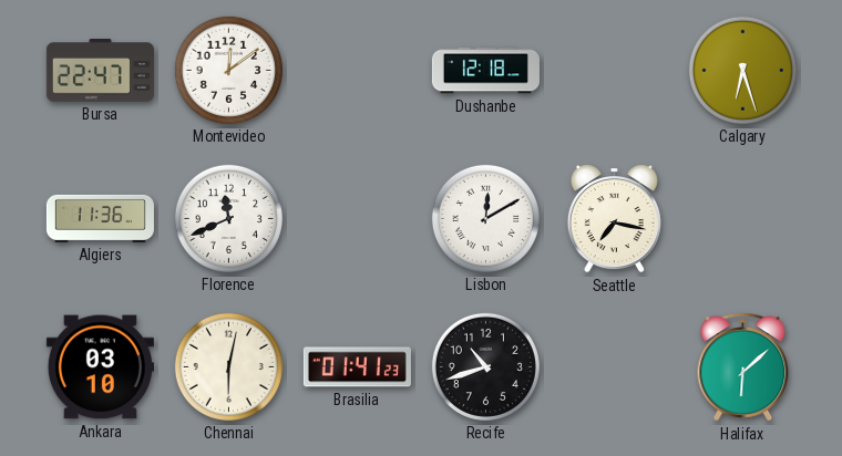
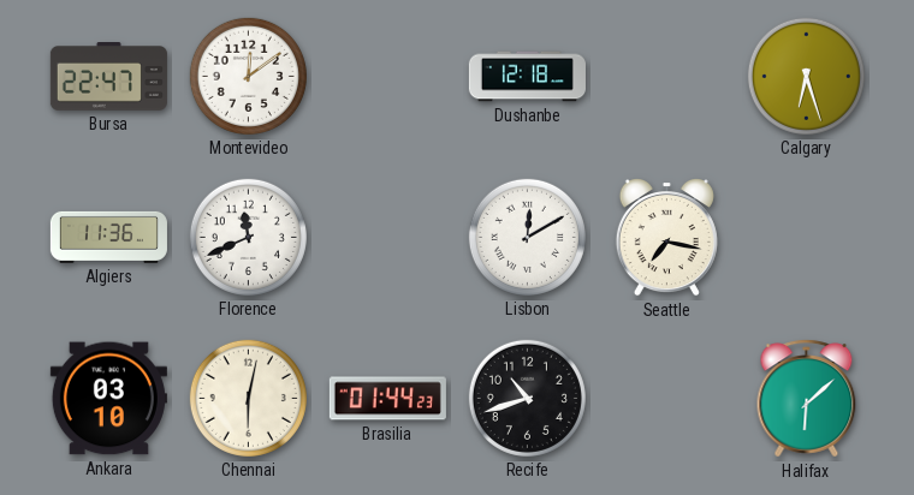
Brasilia: 01:41 -> 01:44
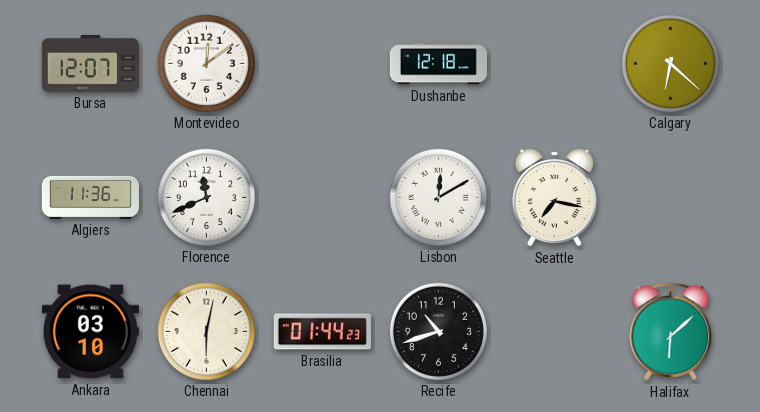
Bursa: 22:47 -> 12:07
Calgary: 6:27 -> 6:22
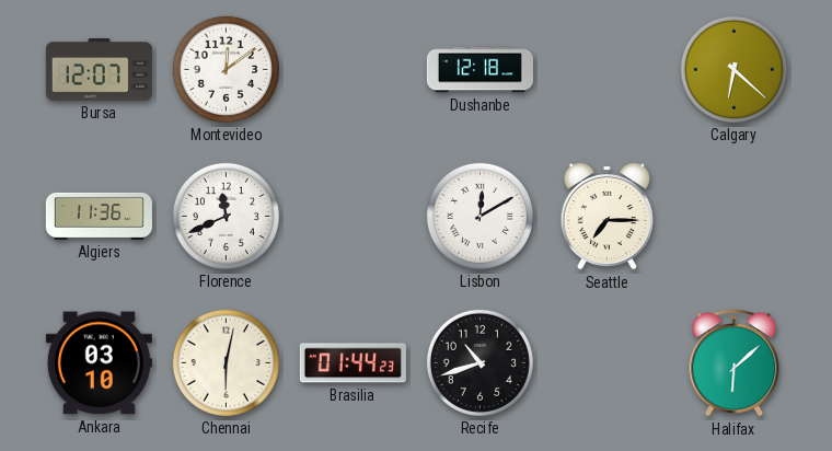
Seattle: 7:17 -> 7:15
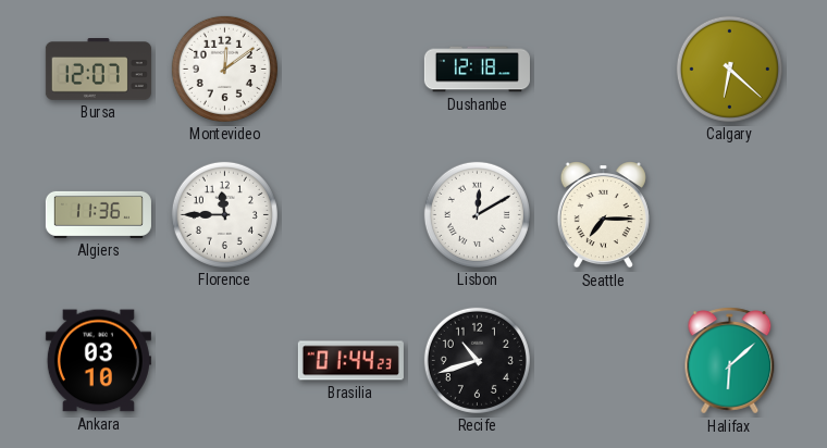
Florence: 11:41 -> 11:45
Chennai: 6:02 -> none
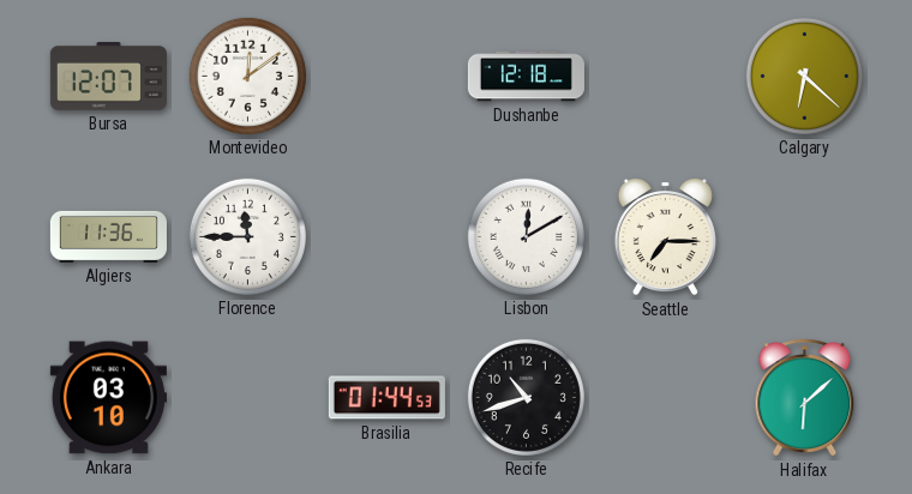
Brasilia: 01:44:23 -> 01:44:53
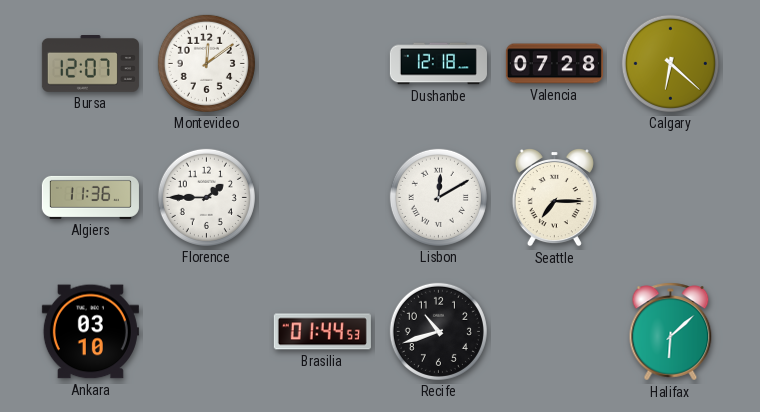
Valencia: none -> 07:28
Florence: 11:45 -> 1:45
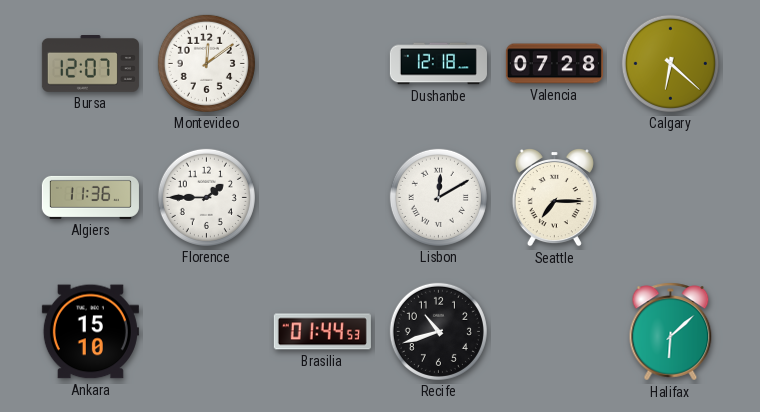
Ankara: 03:10 -> 15:10
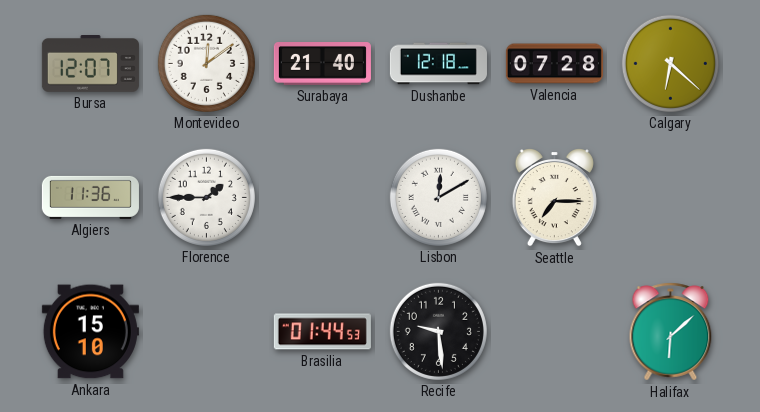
Surabaya: none -> 21:40
Recife: 10:42 -> 9:29
